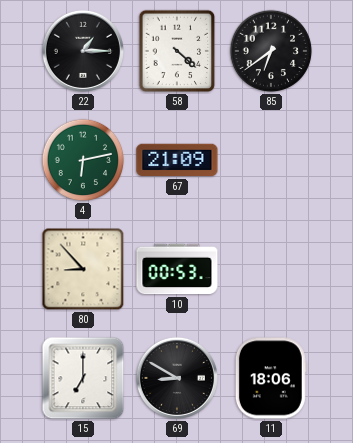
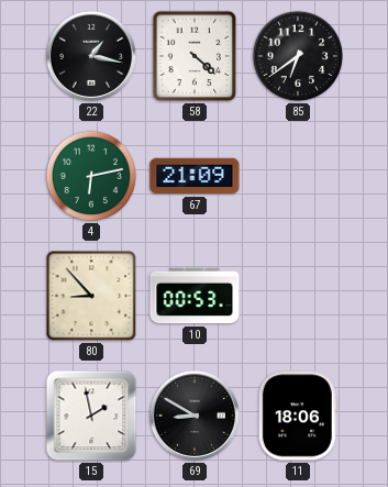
22: 1:15 -> 1:17
15: 7:00 -> 1:58
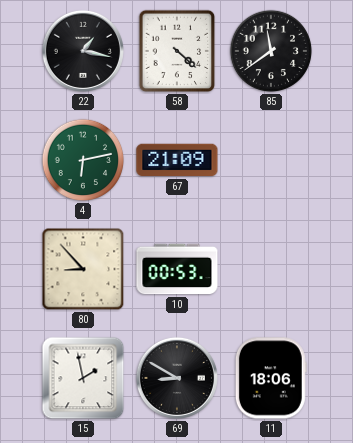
85: 6:39 -> 11:39
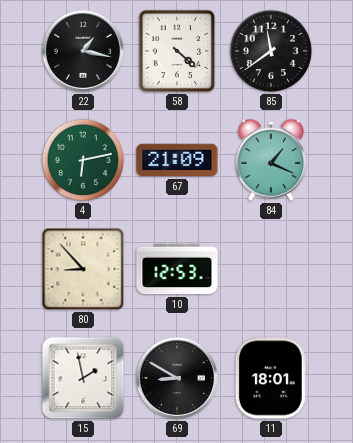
84: none -> 1:19
10: 00:53 -> 12:53
11: 18:06 -> 18:01
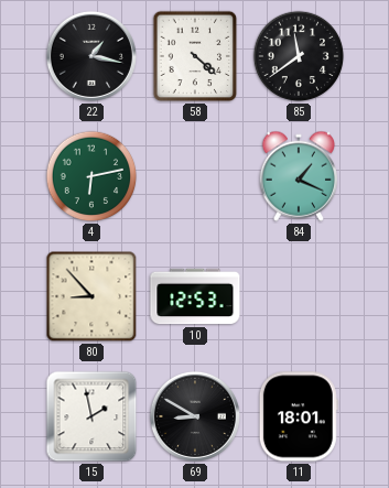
67: 21:09 -> none
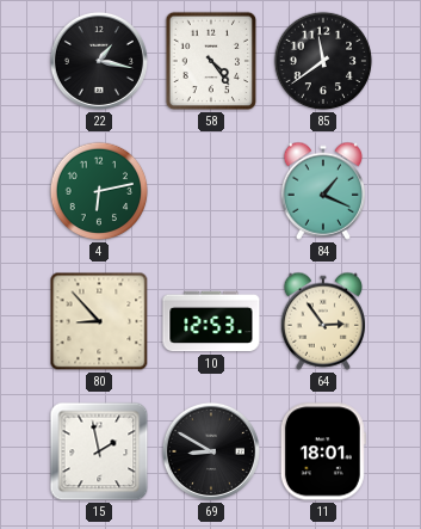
58: 4:22 -> 4:24
64: none -> 2:54
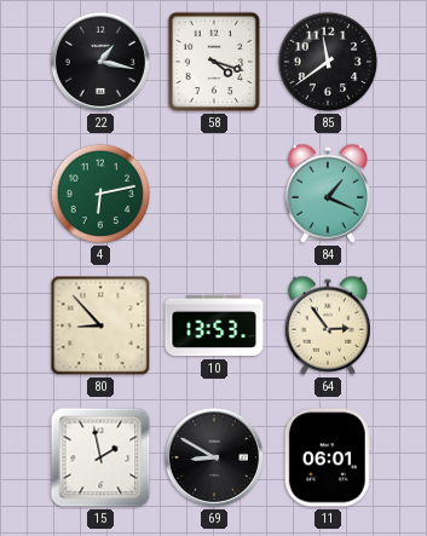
58: 4:24 -> 4:18
10: 12:53 -> 13:53
11: 18:01 -> 06:01
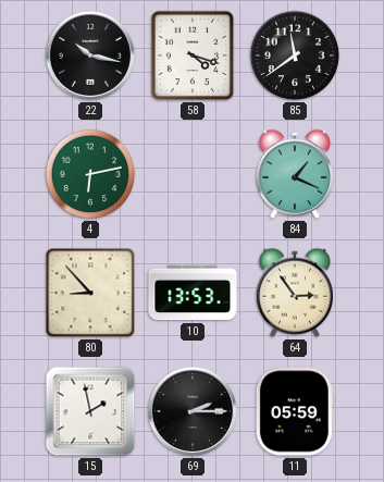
22: 1:17 -> 10:17
69: 8:50 -> 2:15
11: 06:01 -> 05:59
